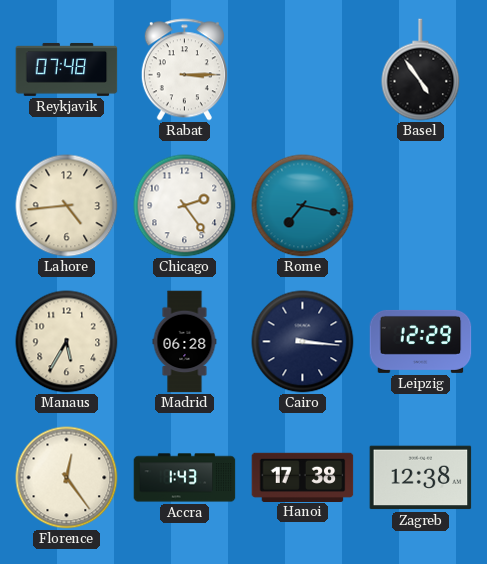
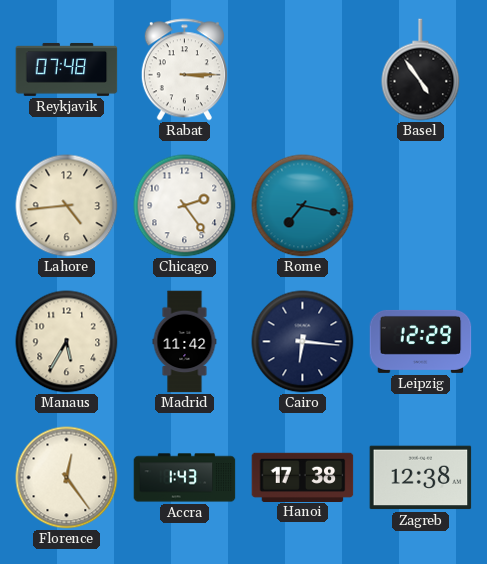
Madrid: 06:28 -> 11:42
Cairo: 3:16 -> 6:16
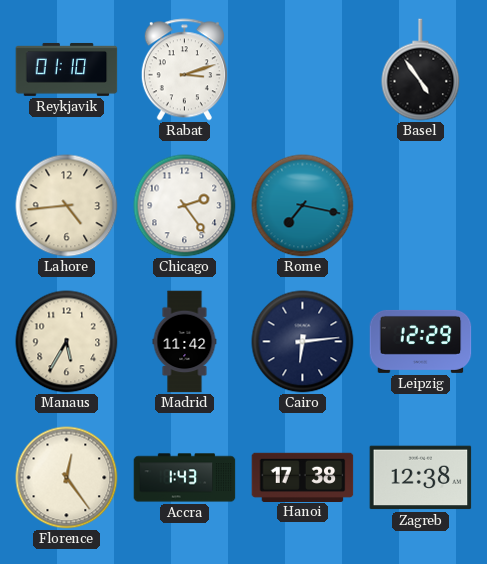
Reykjavik: 07:48 -> 01:10
Rabat: 3:15 -> 3:12
Cairo: 6:16 -> 6:14
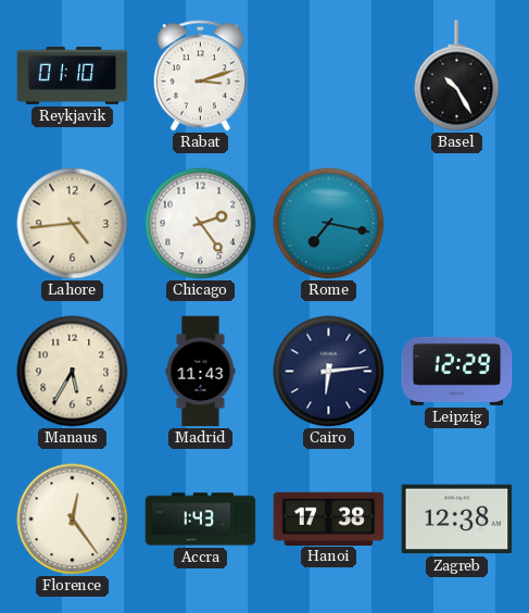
Basel: 4:54 -> 10:25
Madrid: 11:42 -> 11:43
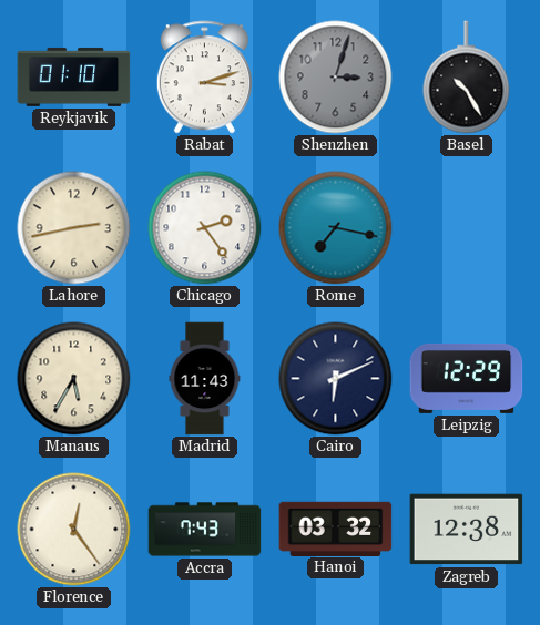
Shenzhen: none -> 3:03
Lahore: 4:44 -> 2:43
Cairo: 6:14 -> 6:11
Accra: 1:43 -> 7:43
Hanoi: 17:38 -> 03:32
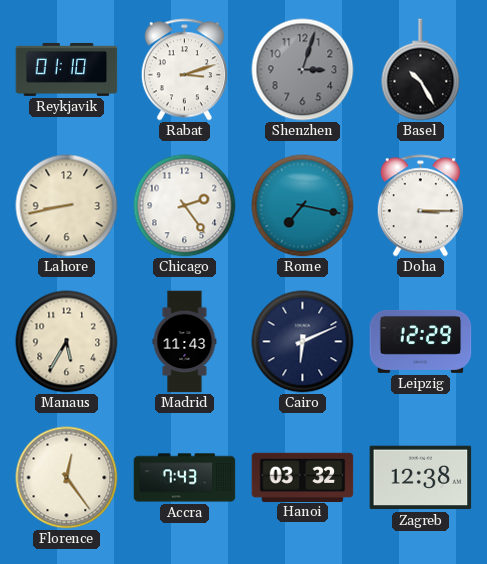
Lahore: 2:43 -> 8:43
Doha: none -> 3:15
